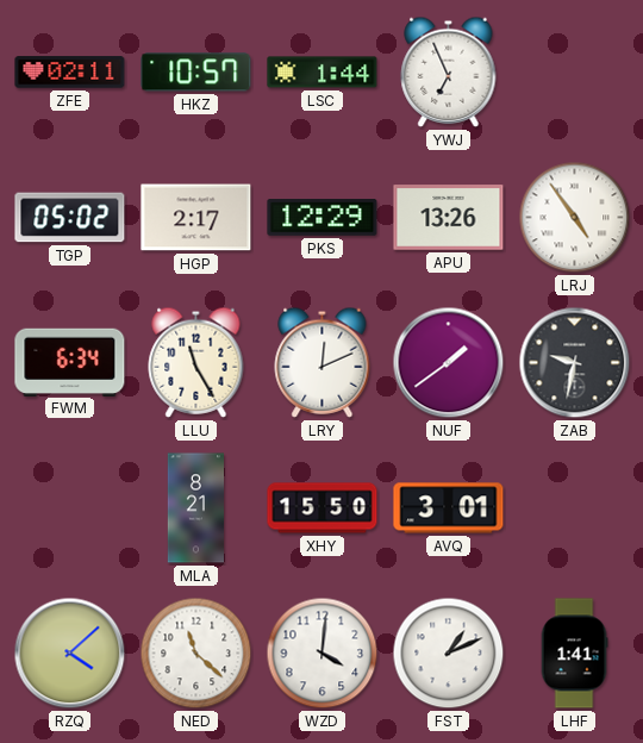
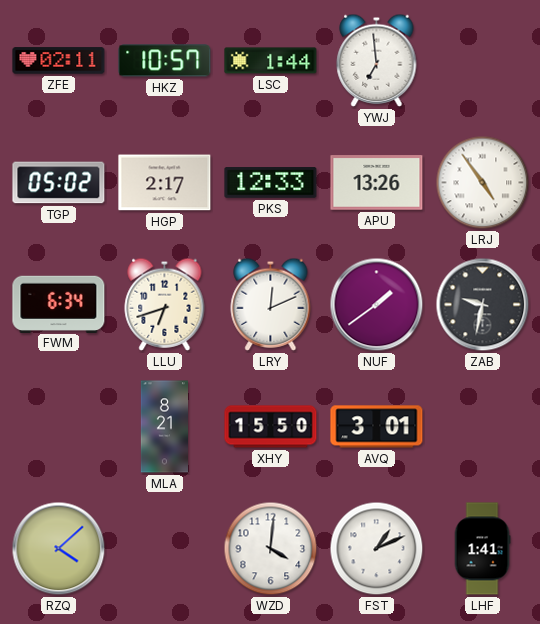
YWJ: 6:56 -> 6:59
PKS: 12:29 -> 12:33
LLU: 11:25 -> 6:42
NED: 11:22 -> none
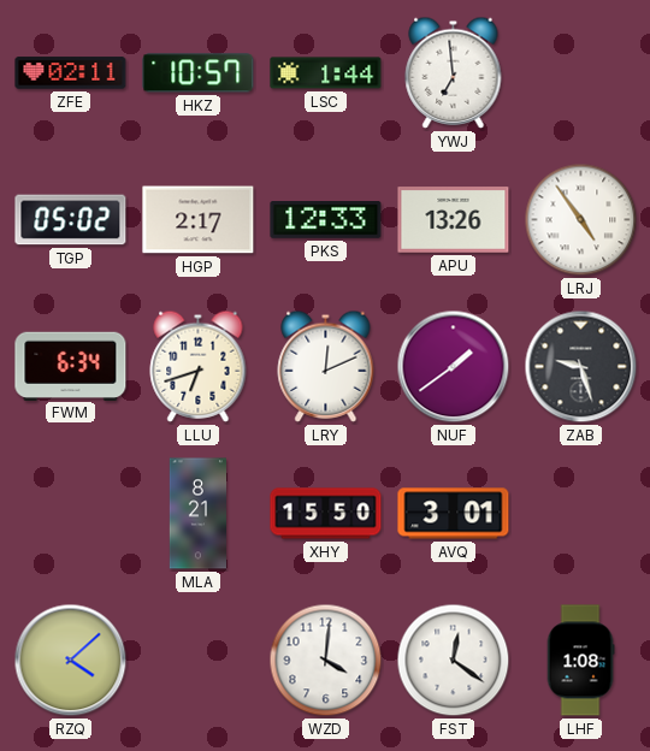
ZAB: 9:32 -> 9:27
FST: 1:11 -> 12:21
LHF: 1:41 -> 1:08
